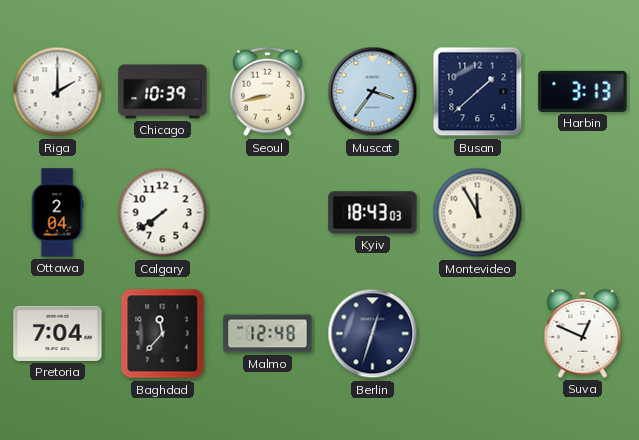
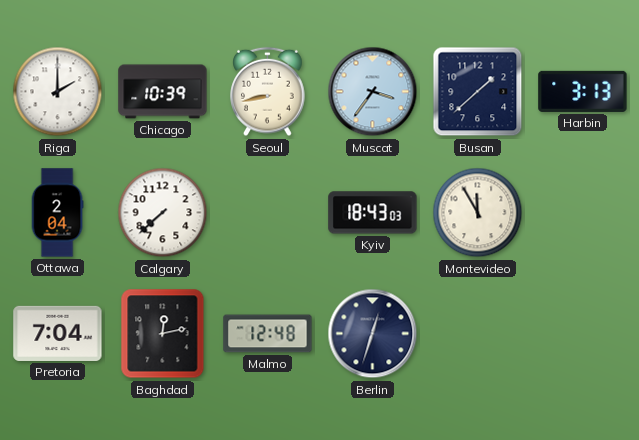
Calgary: 7:39 -> 7:38
Baghdad: 11:37 -> 12:13
Suva: 12:49 -> none
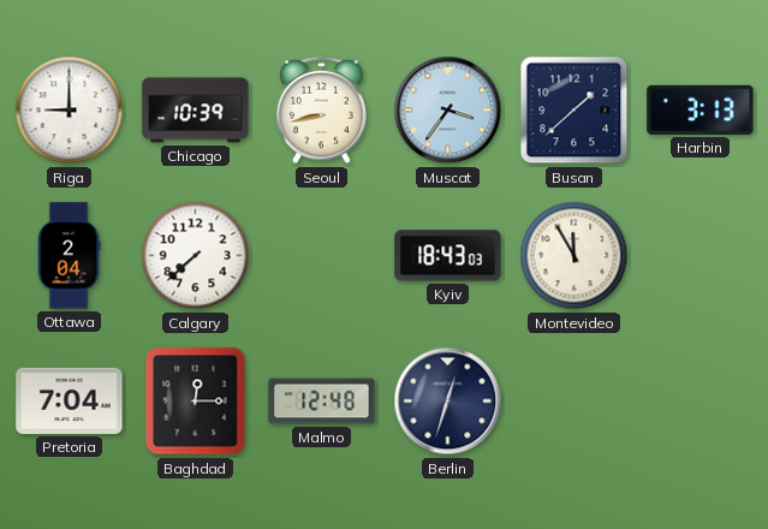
Riga: 2:00 -> 9:00
Baghdad: 12:13 -> 12:15
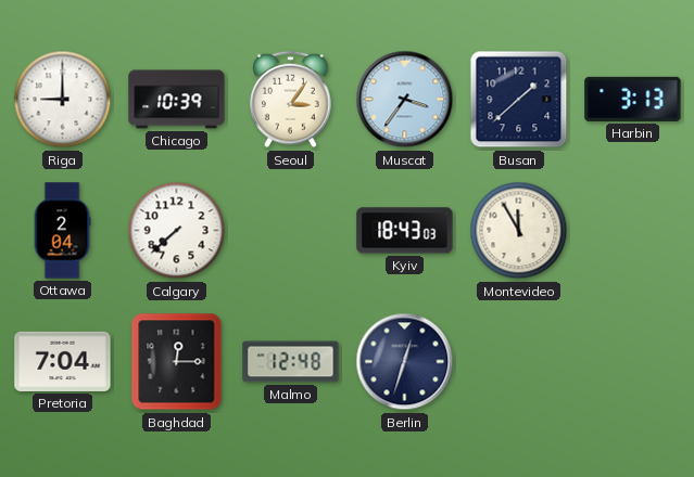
Seoul: 8:43 -> 3:06
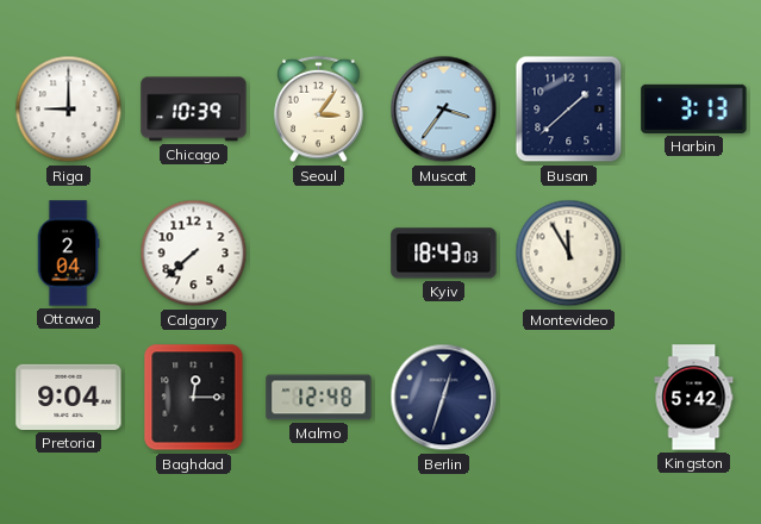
Pretoria: 7:04 -> 9:04
Kingston: none -> 5:42
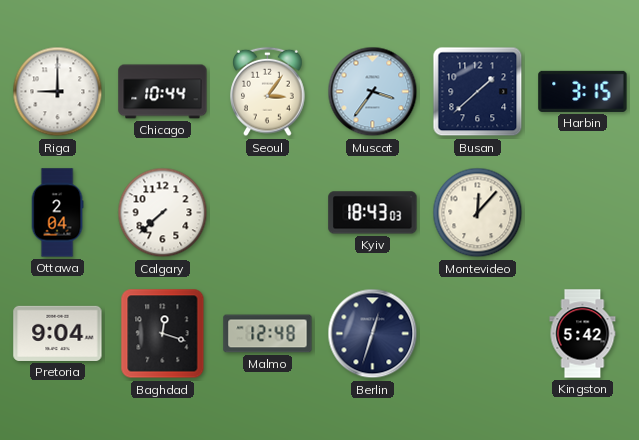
Chicago: 10:39 -> 10:44
Harbin: 3:13 -> 3:15
Montevideo: 11:55 -> 12:07
Baghdad: 12:15 -> 12:18
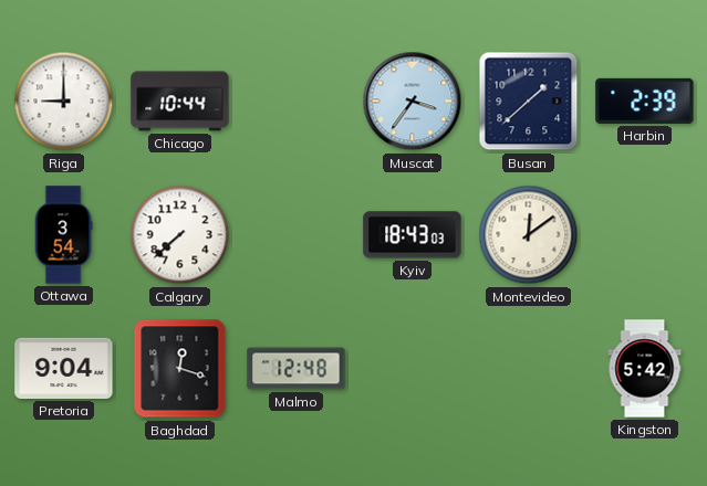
Seoul: 3:06 -> none
Harbin: 3:15 -> 2:39
Ottawa: 2:04 -> 3:54
Montevideo: 12:07 -> 12:09
Berlin: 12:33 -> none
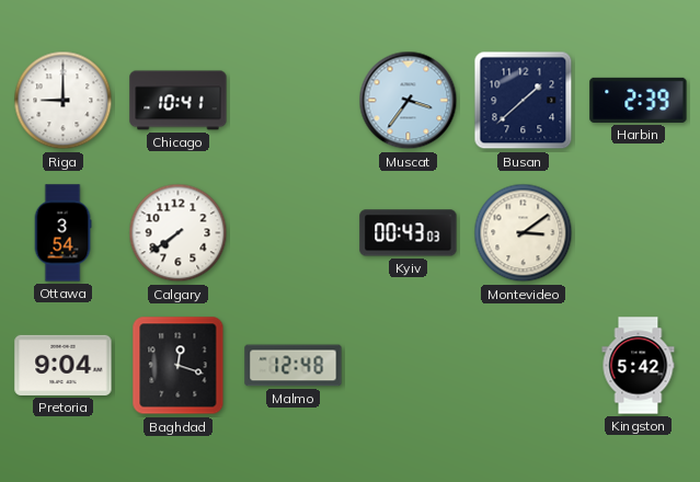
Chicago: 10:44 -> 10:41
Calgary: 7:38 -> 7:39
Kyiv: 18:43 -> 00:43
Montevideo: 12:09 -> 3:09
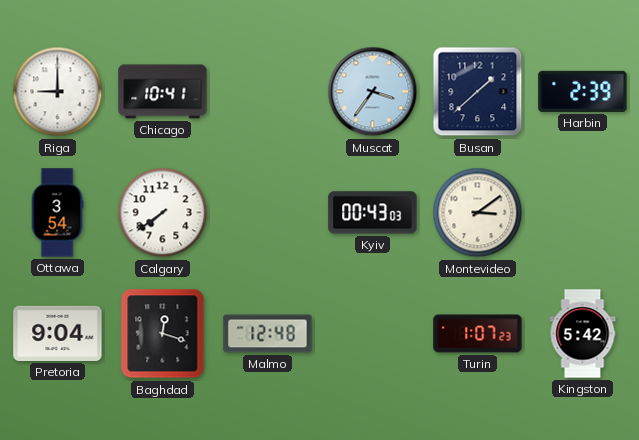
Turin: none -> 1:07
